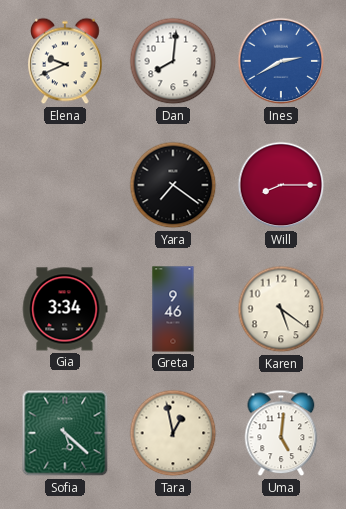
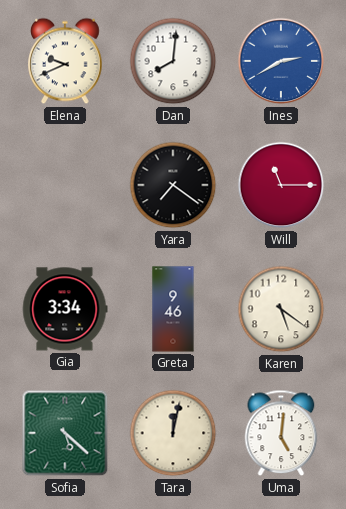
Will: 8:15 -> 11:15
Tara: 12:58 -> 12:02
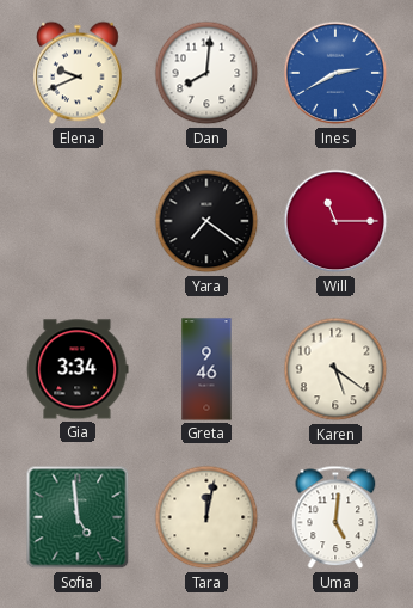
Sofia: 5:22 -> 4:59
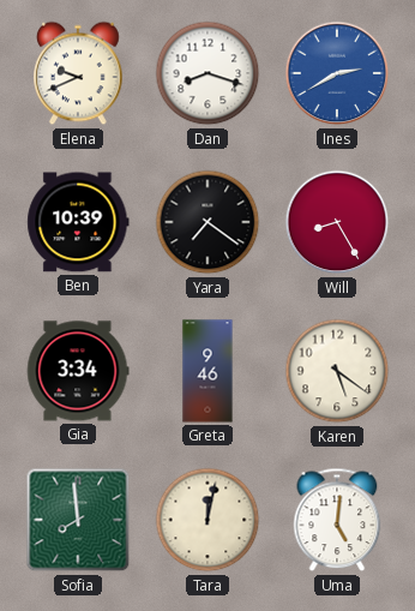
Dan: 8:01 -> 8:18
Ben: none -> 10:39
Will: 11:15 -> 8:25
Sofia: 4:59 -> 7:59
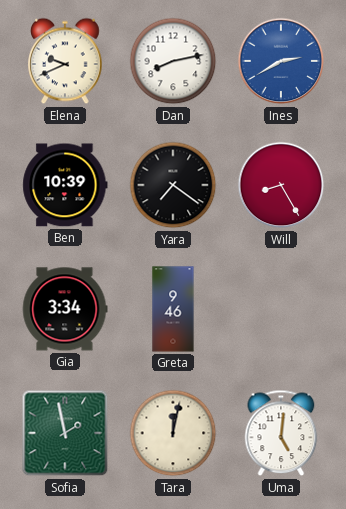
Dan: 8:18 -> 8:13
Karen: 5:21 -> none
Sofia: 7:59 -> 1:58
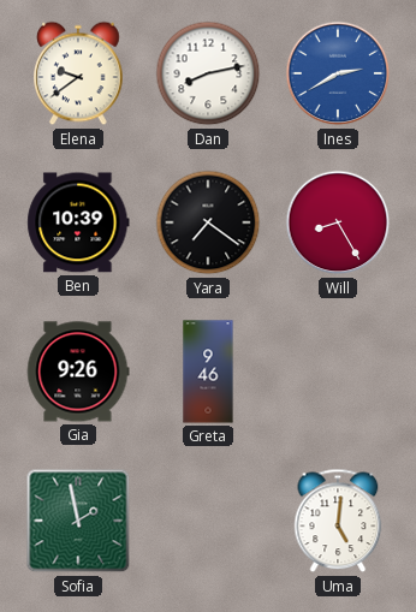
Elena: 9:41 -> 9:39
Gia: 3:34 -> 9:26
Tara: 12:02 -> none
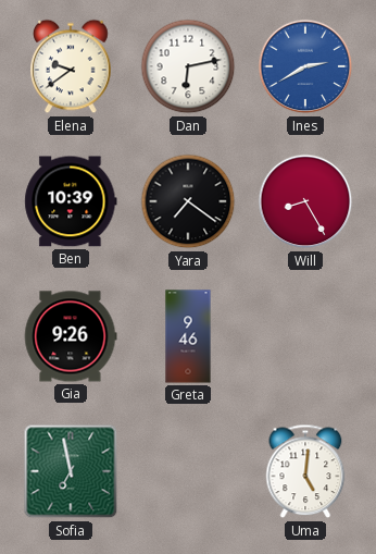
Dan: 8:13 -> 6:13
Sofia: 1:58 -> 6:58
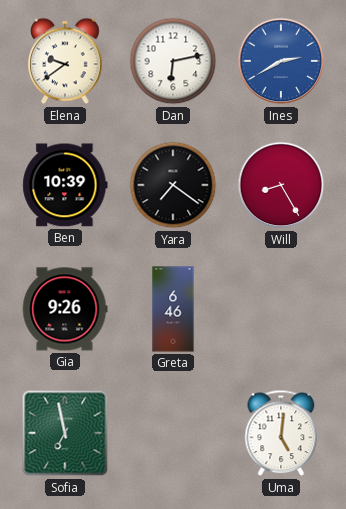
Greta: 9:46 -> 6:46
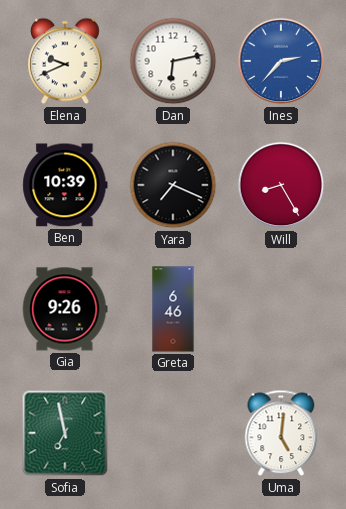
Elena: 9:39 -> 9:41
Ines: 2:40 -> 2:37
Yara: 7:21 -> 7:19
